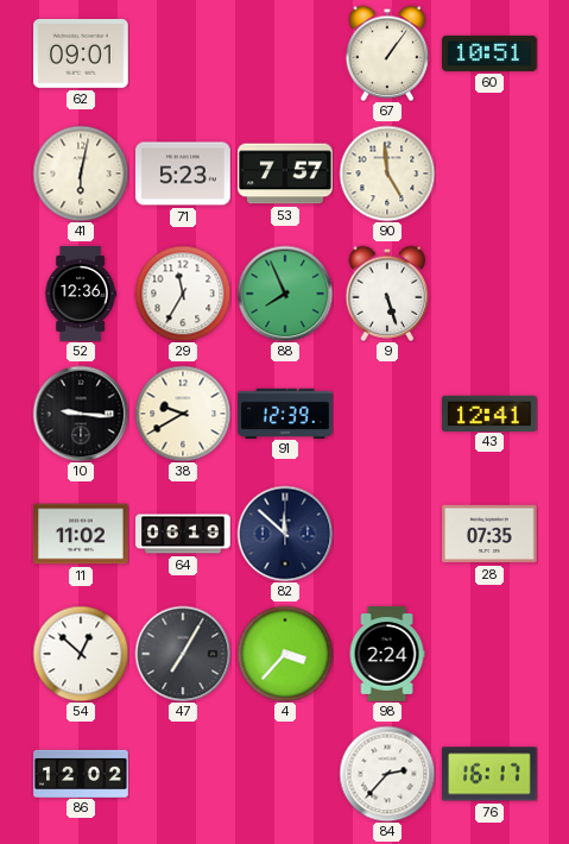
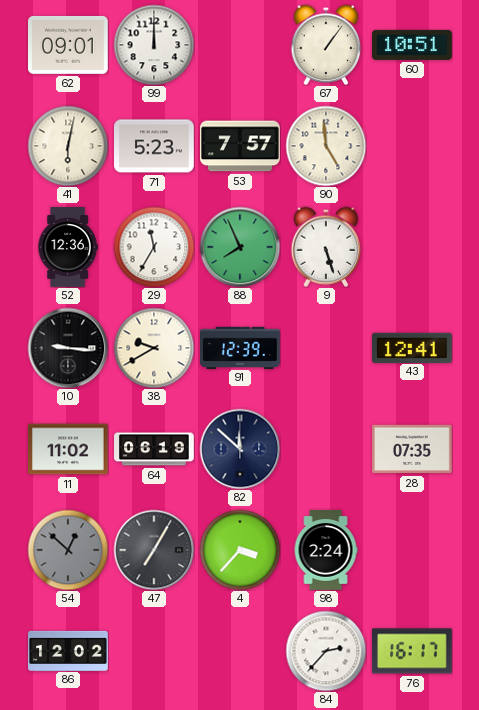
99: none -> 12:00
54 dial: white -> grey
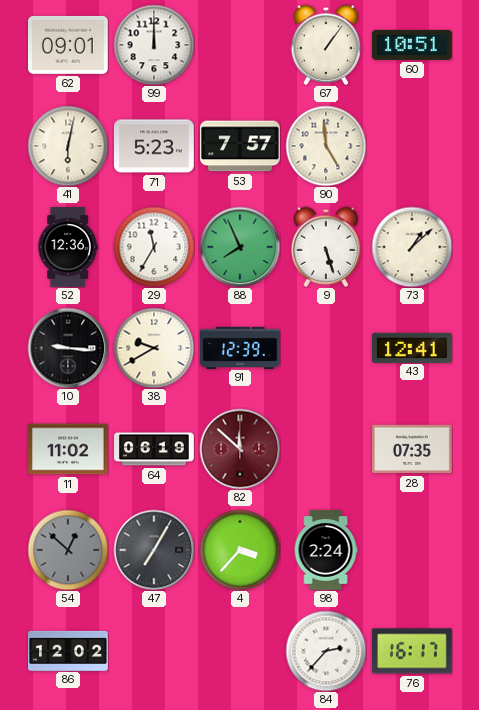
73: none -> 1:08
82 dial: navy -> burgundy
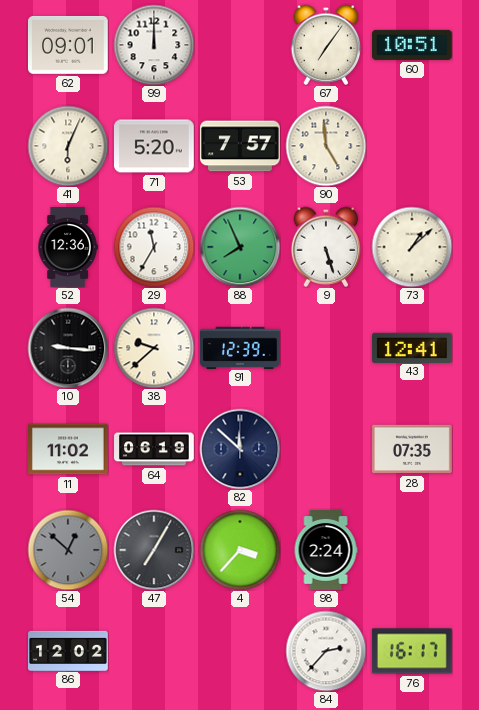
67: 1:06 -> 7:06
41: 6:02 -> 6:04
71: 5:23 -> 5:20
38: 9:40 -> 9:38
82 dial: burgundy -> navy
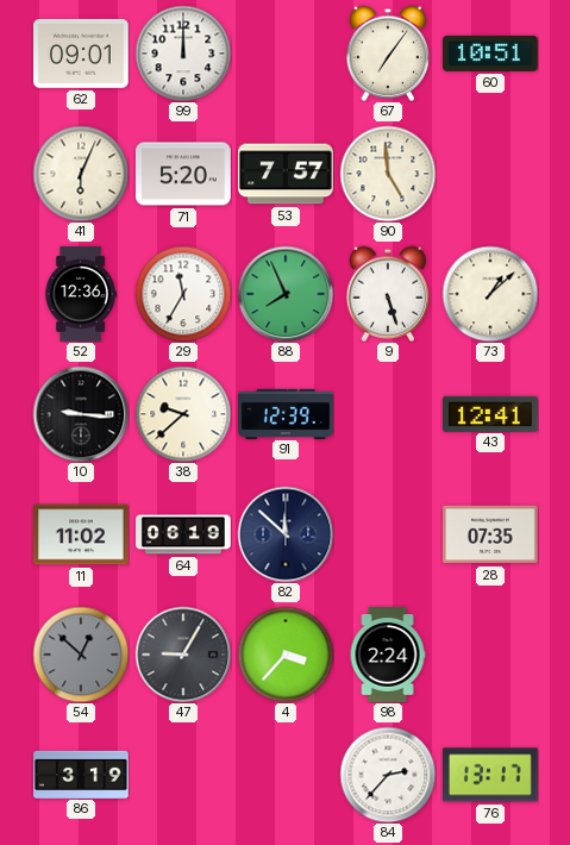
47: 7:05 -> 9:05
86: 12:02 -> 3:19
76: 16:17 -> 13:17
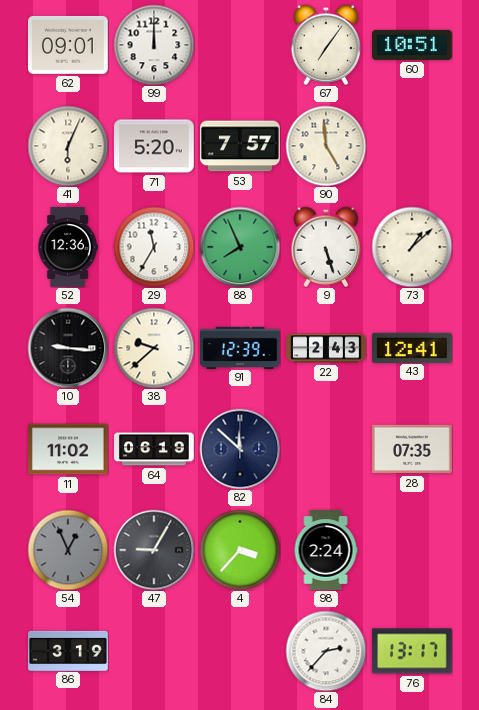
22: none -> 2:43
54: 12:52 -> 12:56
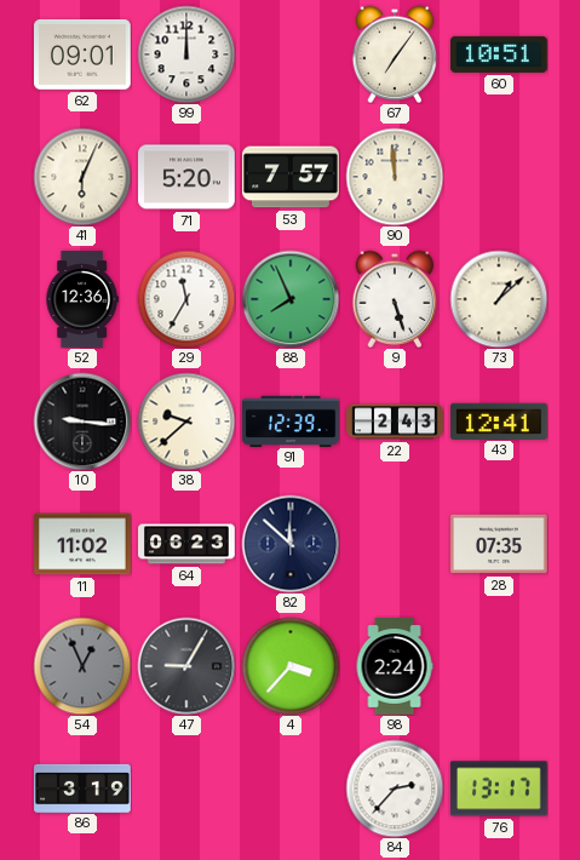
90: 4:59 -> 11:59
64: 06:19 -> 06:23
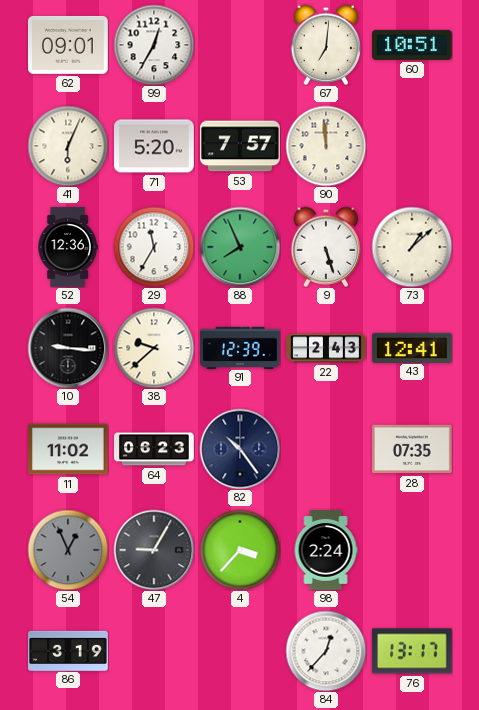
99: 12:00 -> 12:35
67: 7:06 -> 7:01
82: 11:52 -> 10:24
84: 2:37 -> 12:37
